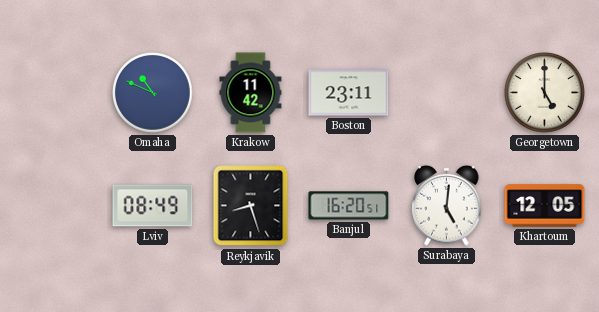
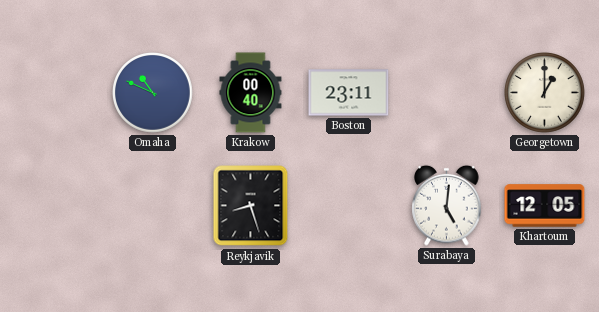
Krakow: 11:42 -> 00:40
Georgetown: 5:00 -> 1:00
Lviv: 08:49 -> none
Banjul: 16:20 -> none
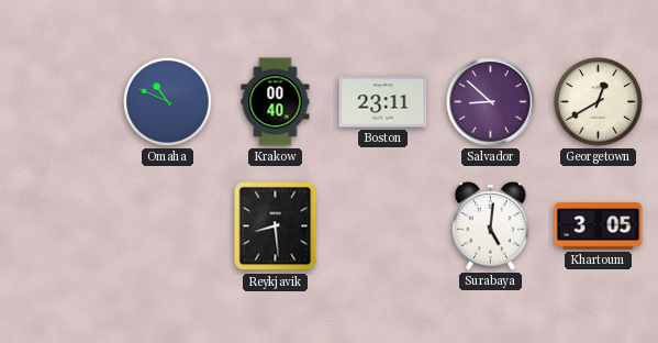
Salvador: none -> 8:52
Georgetown: 1:00 -> 12:40
Reykjavik: 8:27 -> 8:29
Khartoum: 12:05 -> 3:05
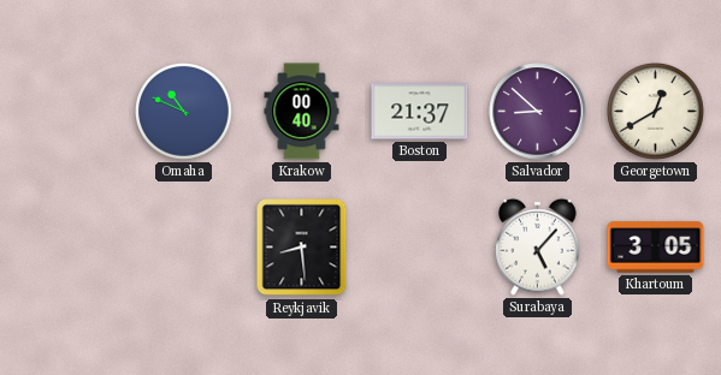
Boston: 23:11 -> 21:37
Surabaya: 5:01 -> 5:07
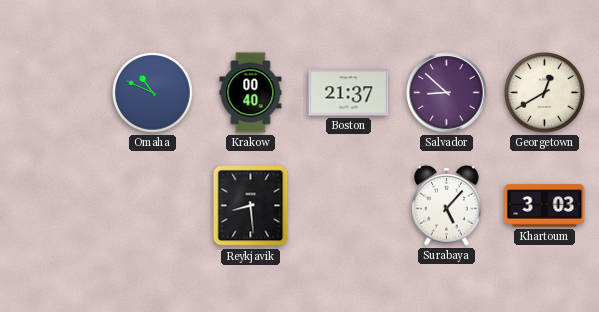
Khartoum: 3:05 -> 3:03
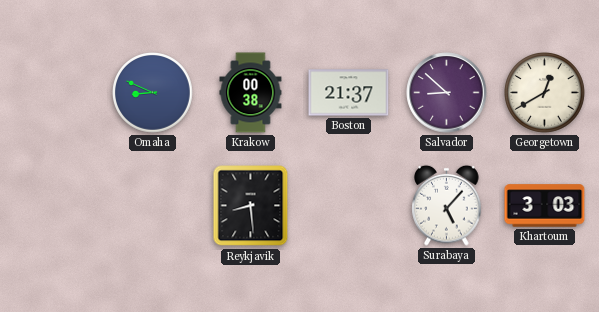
Omaha: 10:49 -> 8:49
Krakow: 00:40 -> 00:38
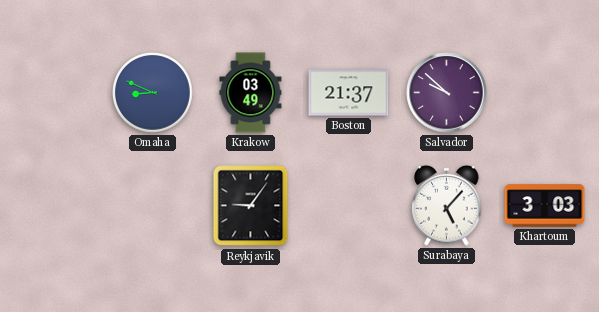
Krakow: 00:38 -> 03:49
Salvador: 8:52 -> 9:52
Georgetown: 12:40 -> none
Reykjavik: 8:29 -> 9:06
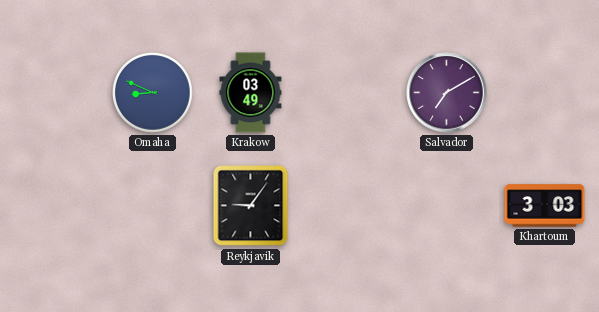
Boston: 21:37 -> none
Salvador: 9:52 -> 7:10
Surabaya: 5:07 -> none
